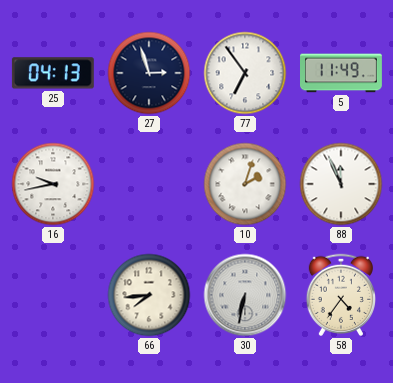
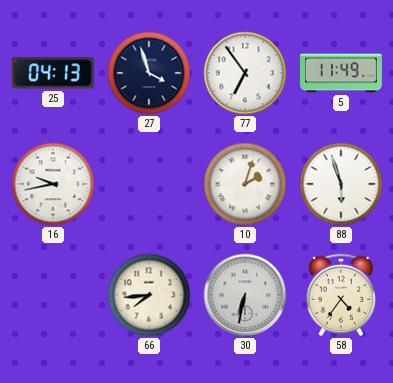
27: 2:57 -> 3:57
88: 11:56 -> 5:57
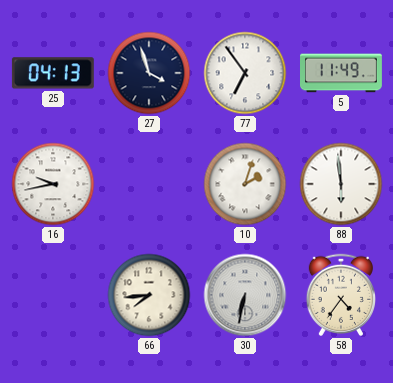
88: 5:57 -> 5:59
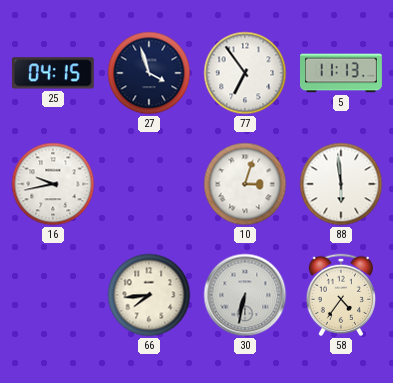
25: 04:13 -> 04:15
5: 11:49 -> 11:13
10: 2:03 -> 3:03
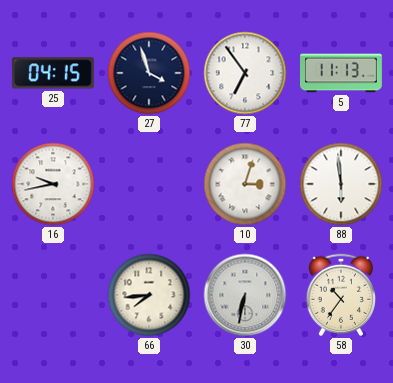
58: 4:36 -> 10:36
